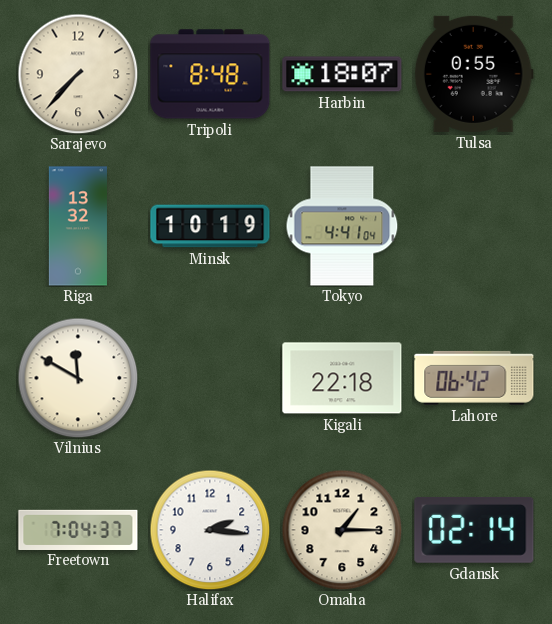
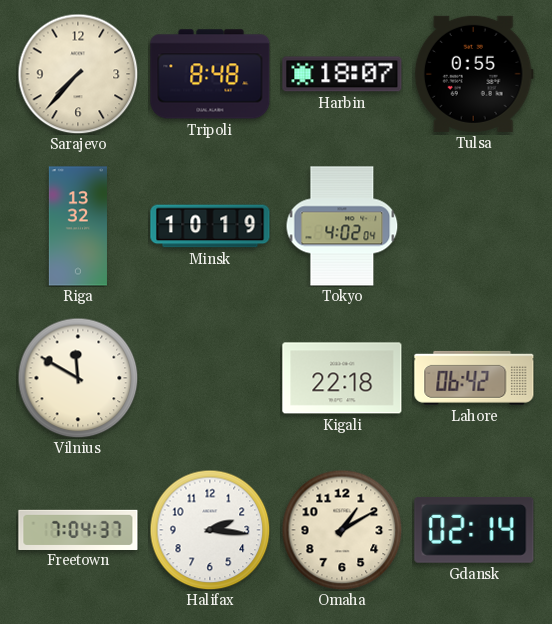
Tokyo: 4:41 -> 4:02
Omaha: 1:15 -> 1:10
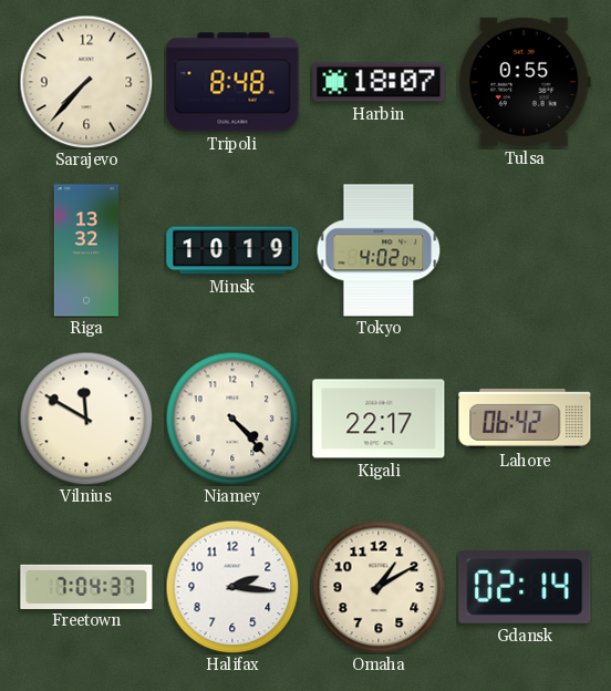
Niamey: none -> 4:23
Kigali: 22:18 -> 22:17
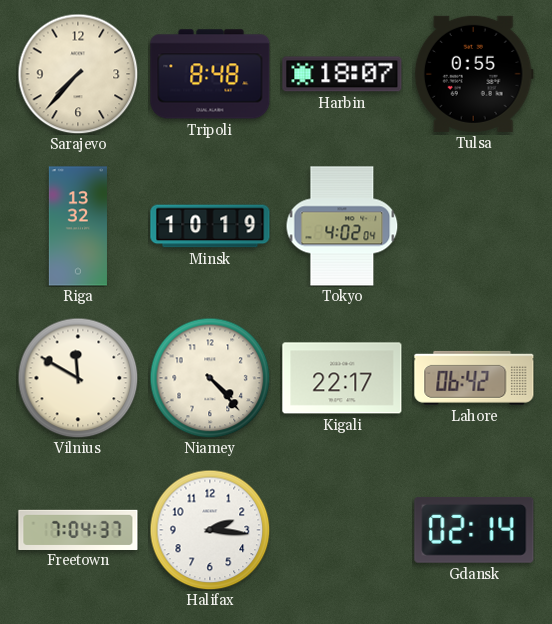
Omaha: 1:10 -> none
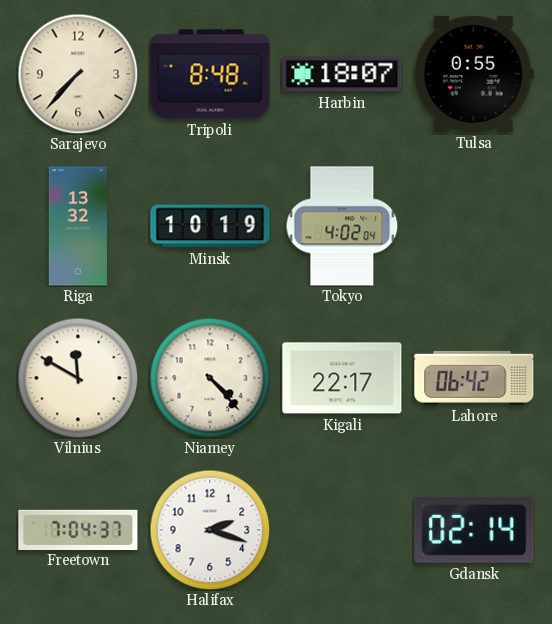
Halifax: 2:16 -> 2:18
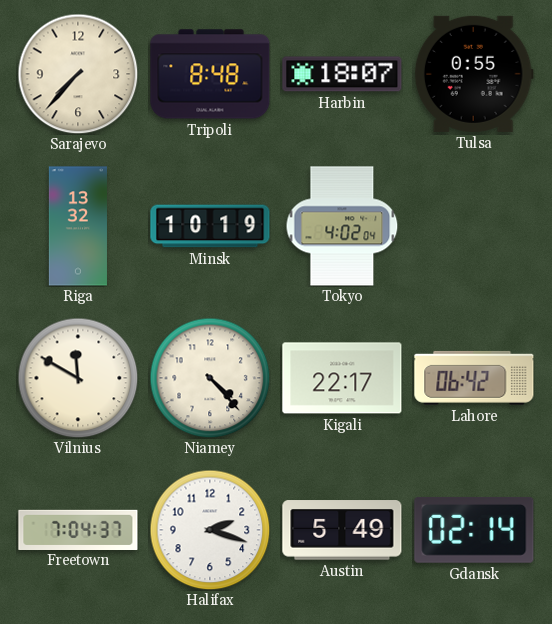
Austin: none -> 5:49
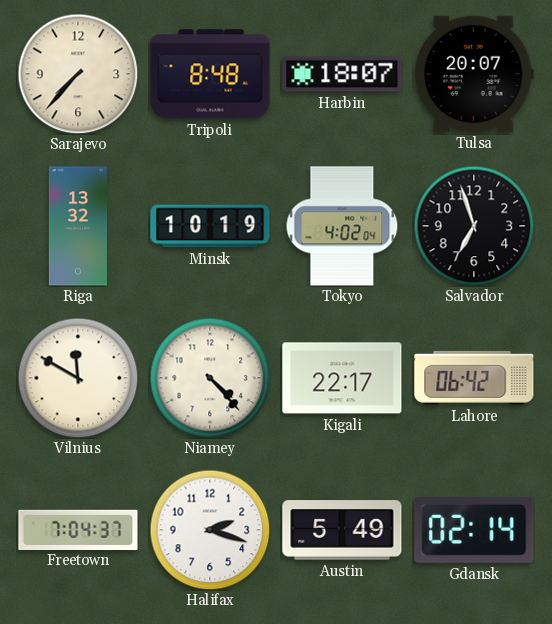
Tulsa: 0:55 -> 20:07
Salvador: none -> 6:57
